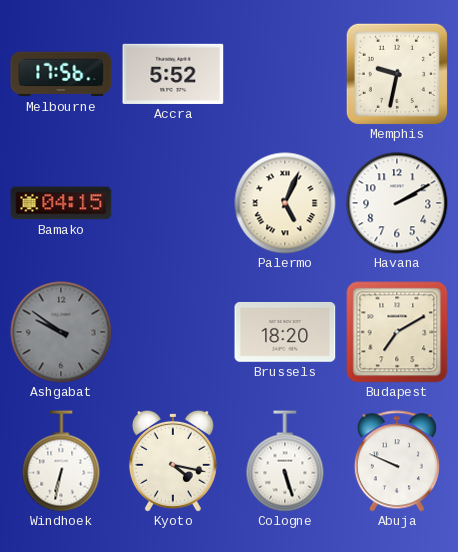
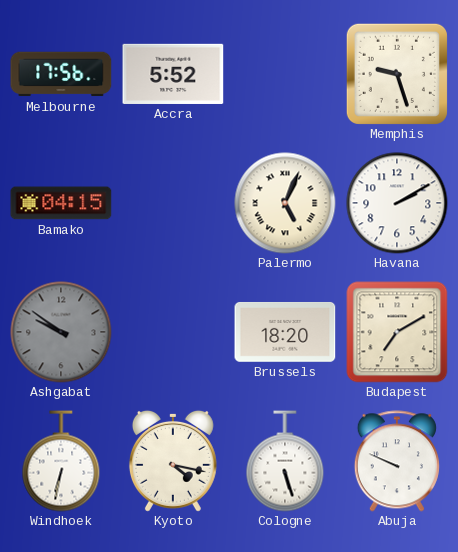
Memphis: 9:32 -> 9:27
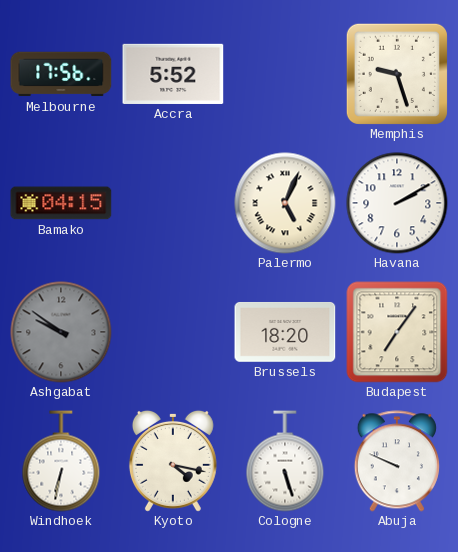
Budapest: 7:10 -> 7:06
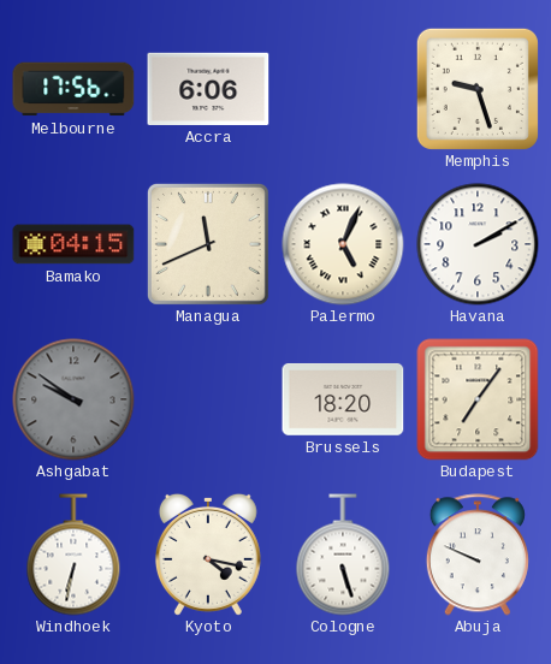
Accra: 5:52 -> 6:06
Managua: none -> 11:41
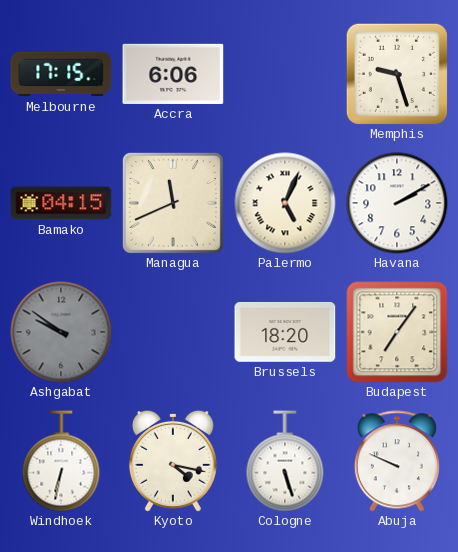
Melbourne: 17:56 -> 17:15
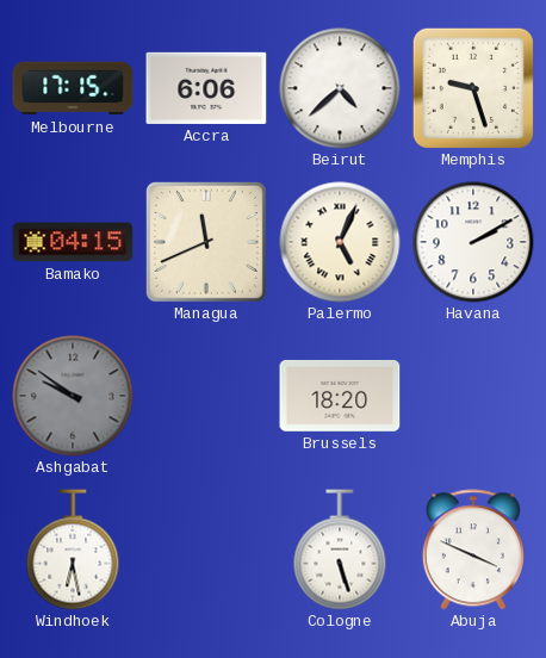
Beirut: none -> 4:38
Budapest: 7:06 -> none
Windhoek: 6:32 -> 6:28
Kyoto: 4:17 -> none
Abuja: 9:49 -> 3:49
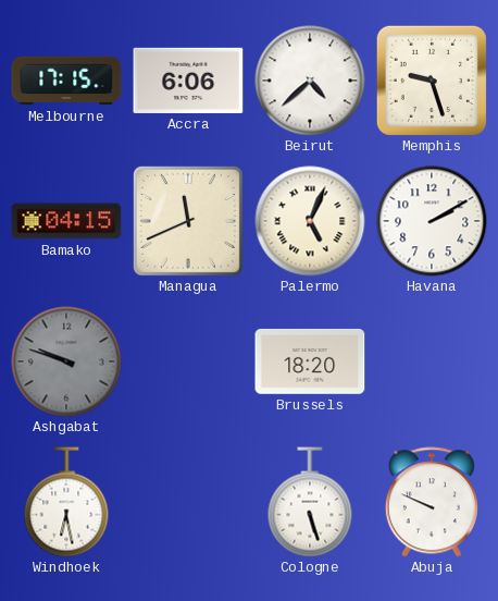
Ashgabat: 9:51 -> 9:48
Abuja: 3:49 -> 9:49
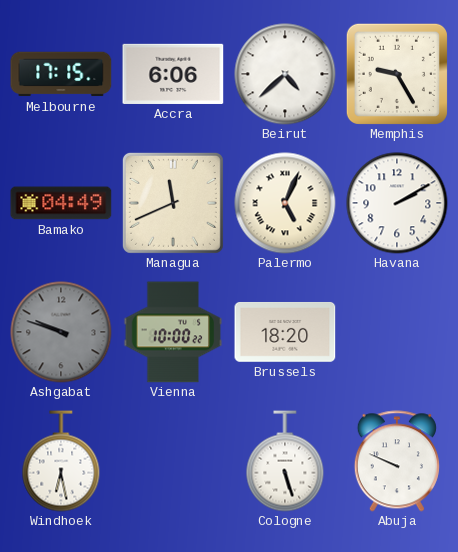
Memphis: 9:27 -> 9:25
Bamako: 04:15 -> 04:49
Vienna: none -> 10:00
